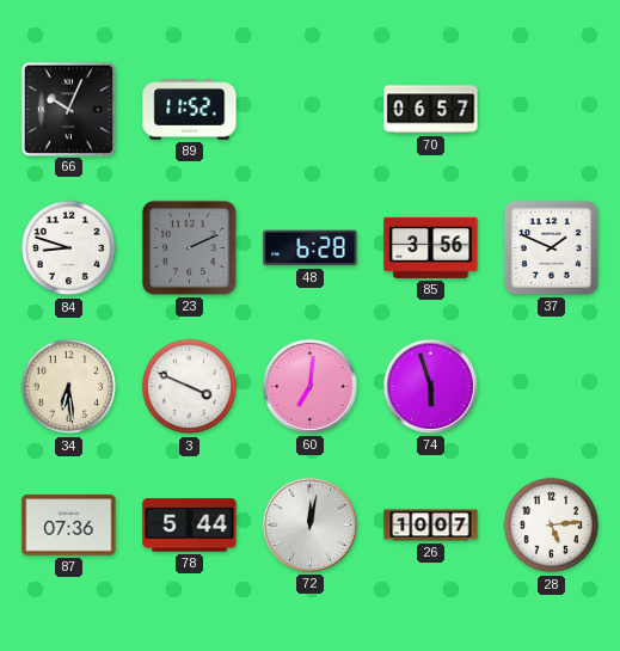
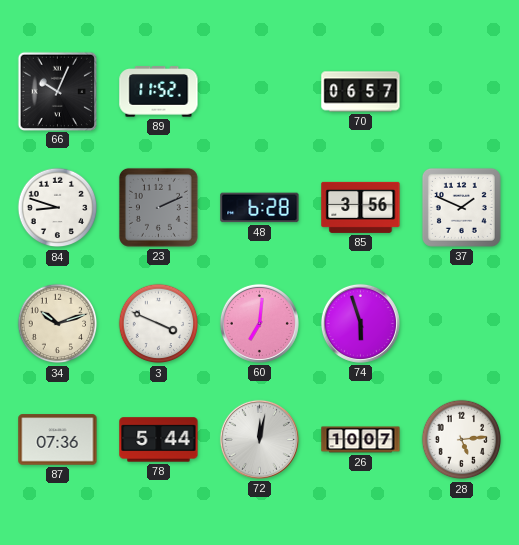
34: 6:29 -> 10:12
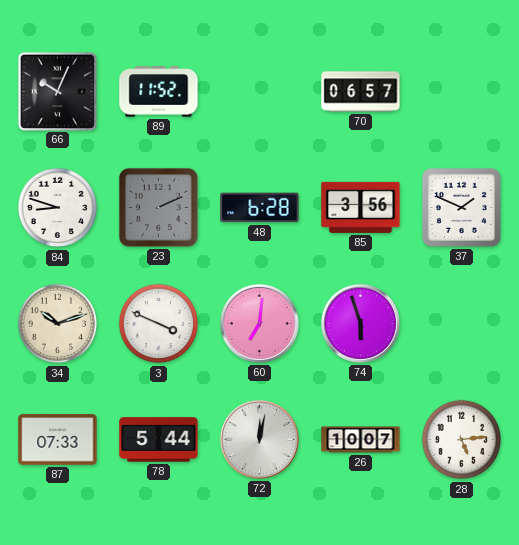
87: 07:36 -> 07:33
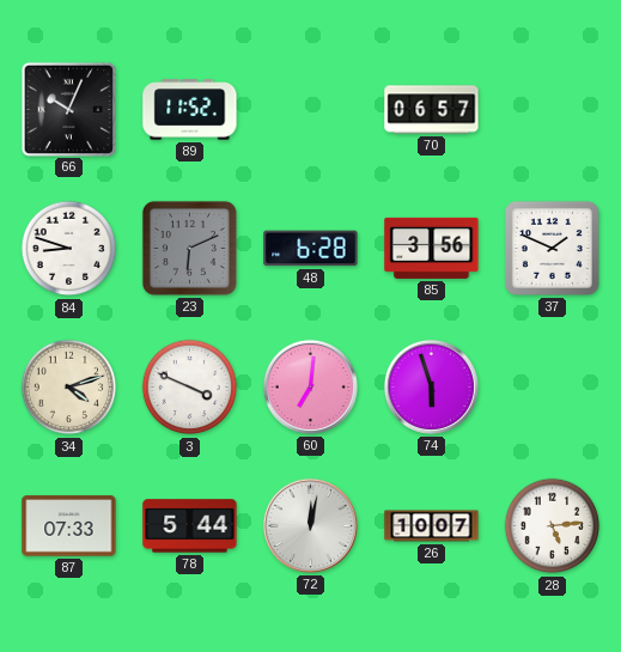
23: 2:11 -> 6:11
34: 10:12 -> 4:12
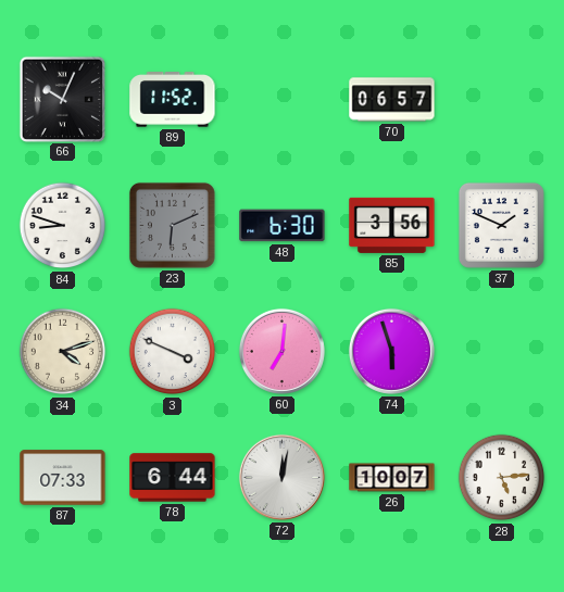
48: 6:28 -> 6:30
78: 5:44 -> 6:44
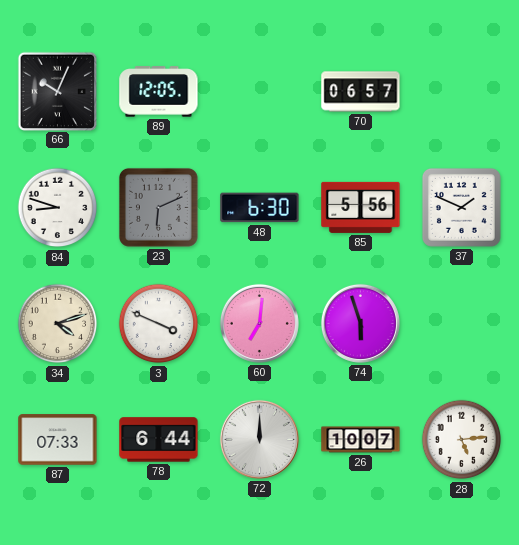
89: 11:52 -> 12:05
85: 3:56 -> 5:56
72: 12:02 -> 12:00
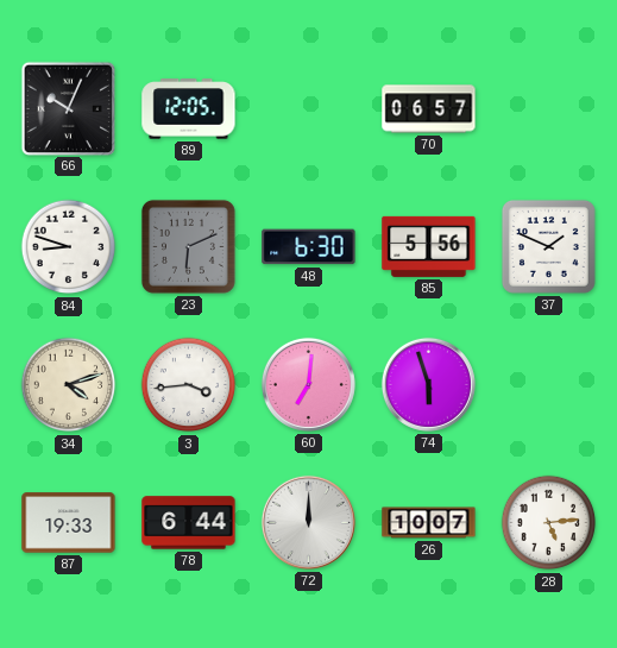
3: 3:49 -> 3:44
87: 07:33 -> 19:33
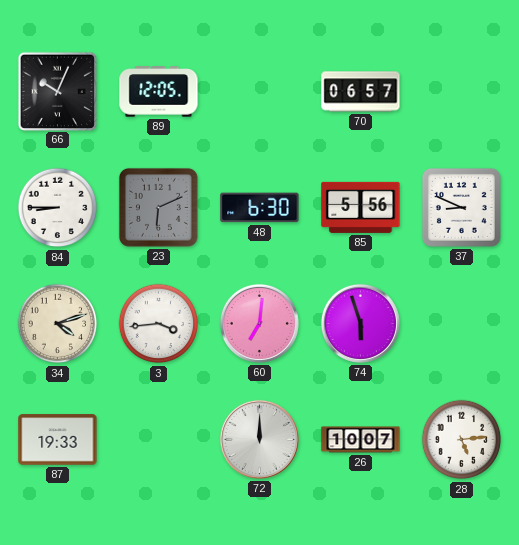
84: 8:48 -> 8:45
37: 1:49 -> 8:49
78: 6:44 -> none
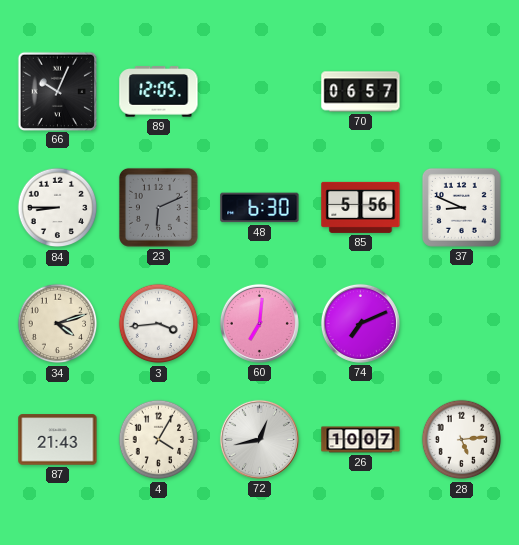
74: 5:57 -> 7:11
87: 19:33 -> 21:43
4: none -> 4:05
72: 12:00 -> 12:43
